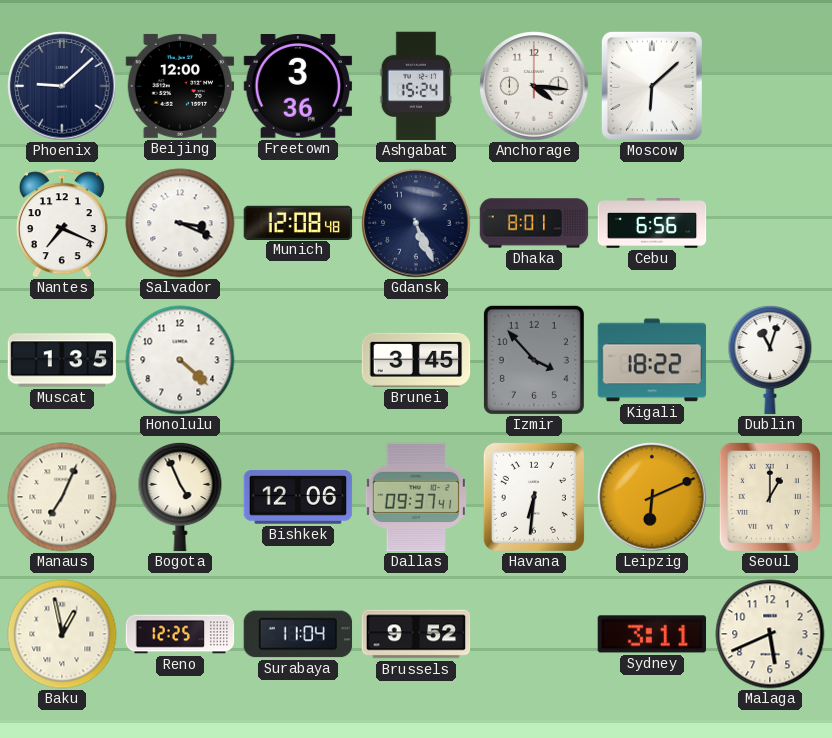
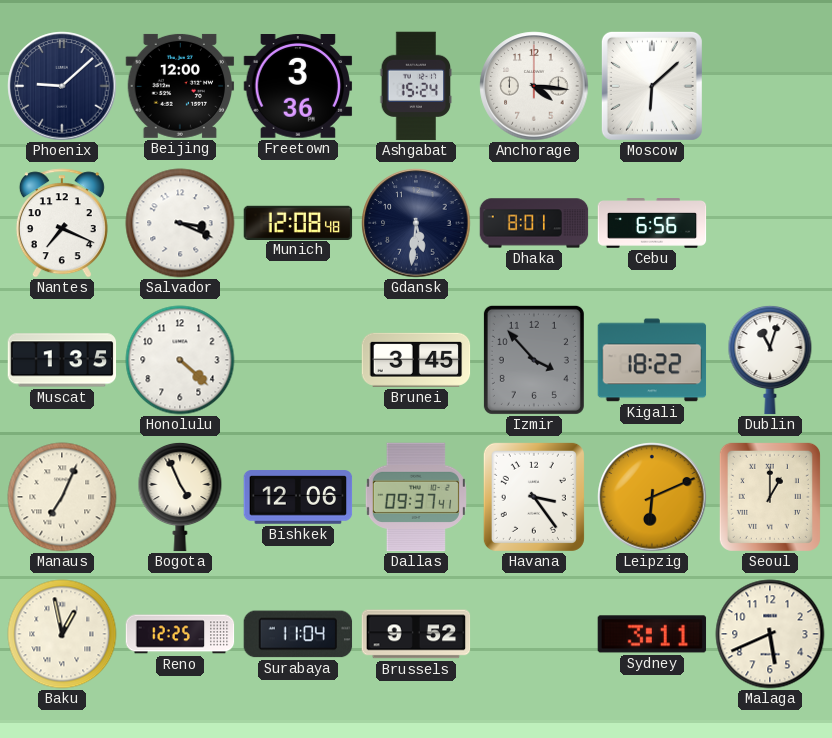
Gdansk: 5:26 -> 5:31
Havana: 6:31 -> 3:24
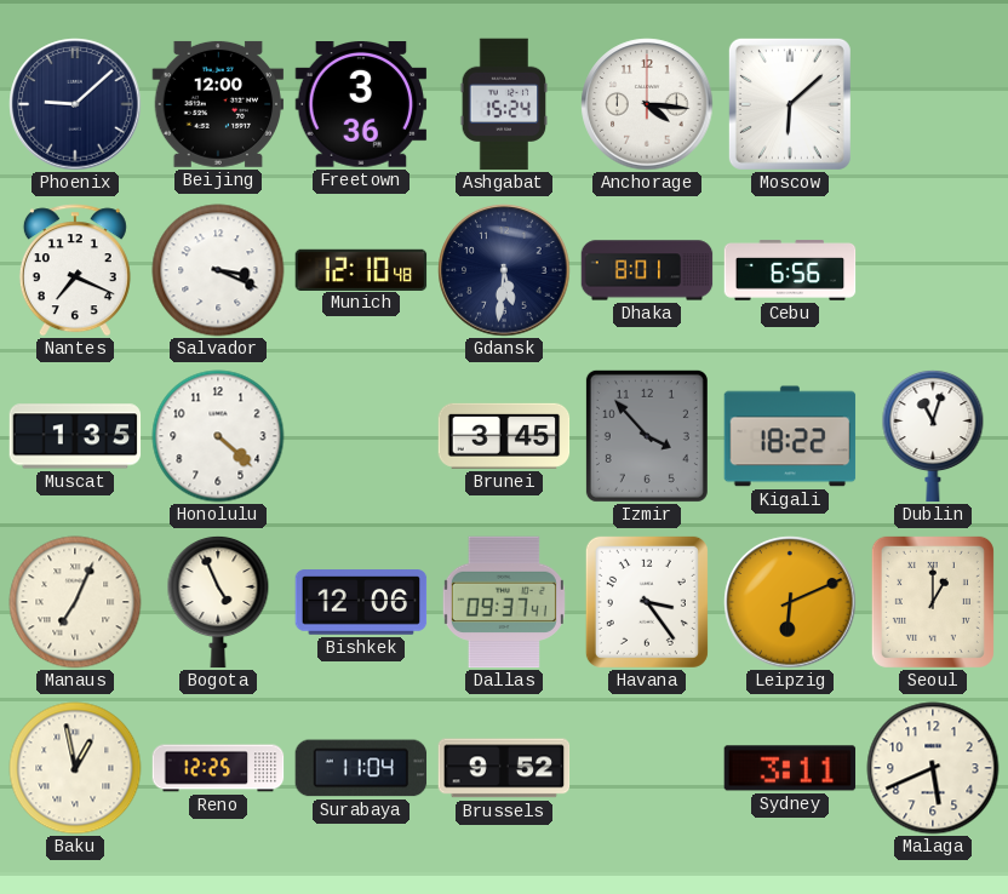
Munich: 12:08 -> 12:10
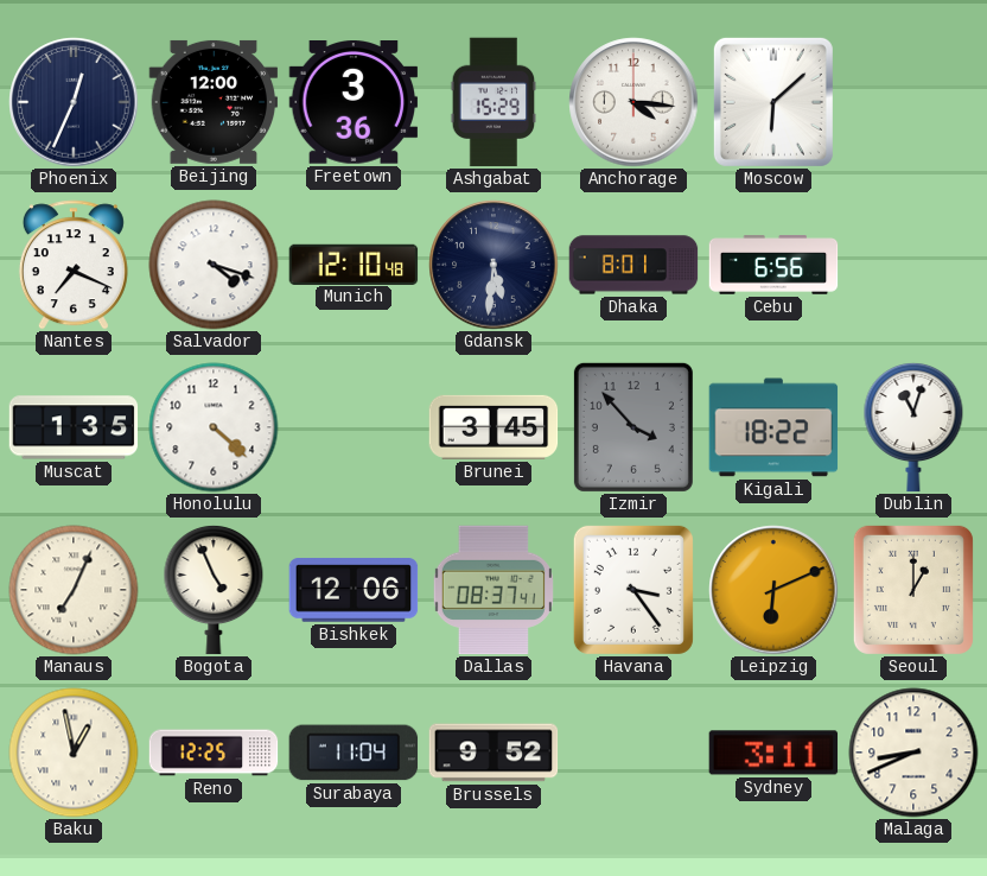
Phoenix: 9:08 -> 12:34
Ashgabat: 15:24 -> 15:29
Salvador: 3:19 -> 4:18
Dallas: 09:37 -> 08:37
Malaga: 5:41 -> 8:41
